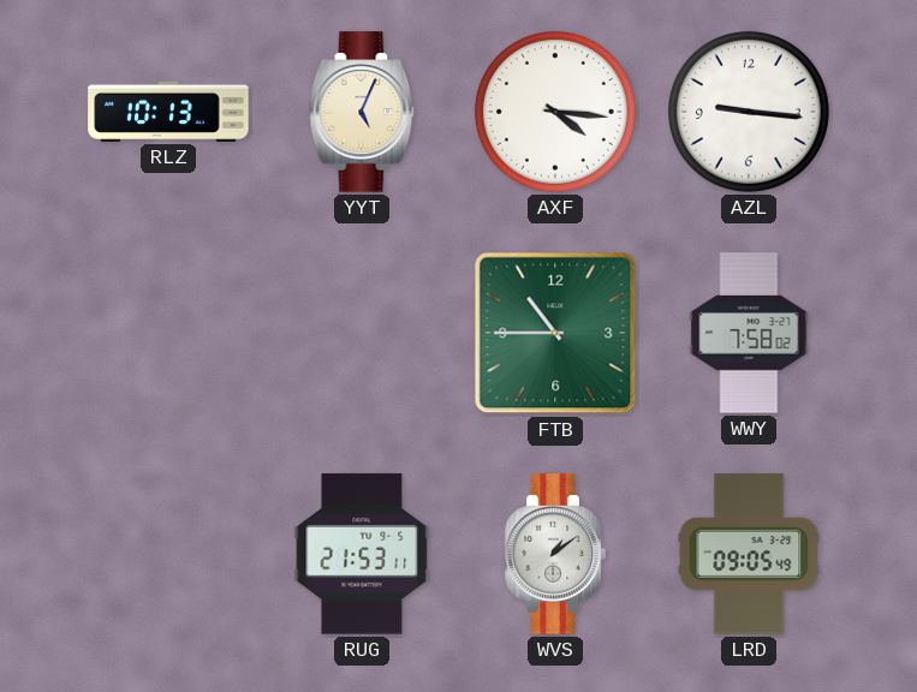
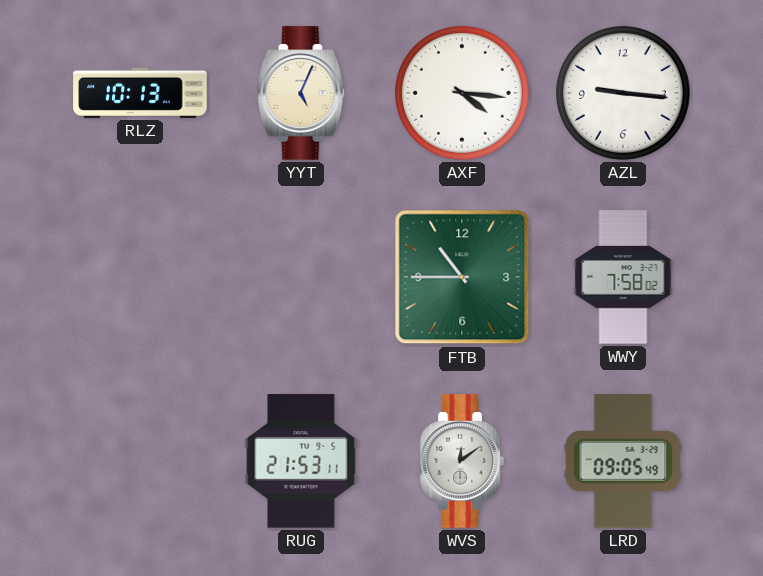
WVS: 1:09 -> 12:09
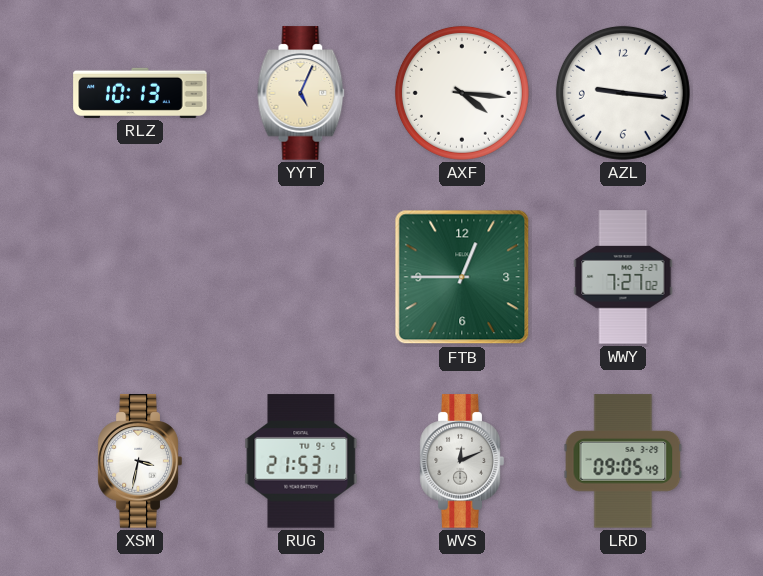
FTB: 10:45 -> 12:45
WWY: 7:58 -> 7:27
XSM: none -> 3:32
WVS: 12:09 -> 12:11
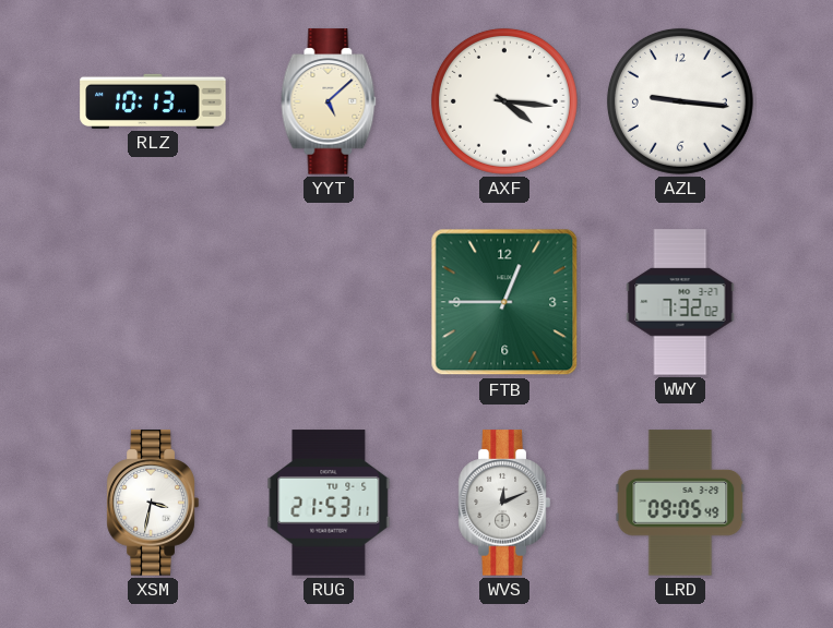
YYT: 5:04 -> 5:08
WWY: 7:27 -> 7:32
